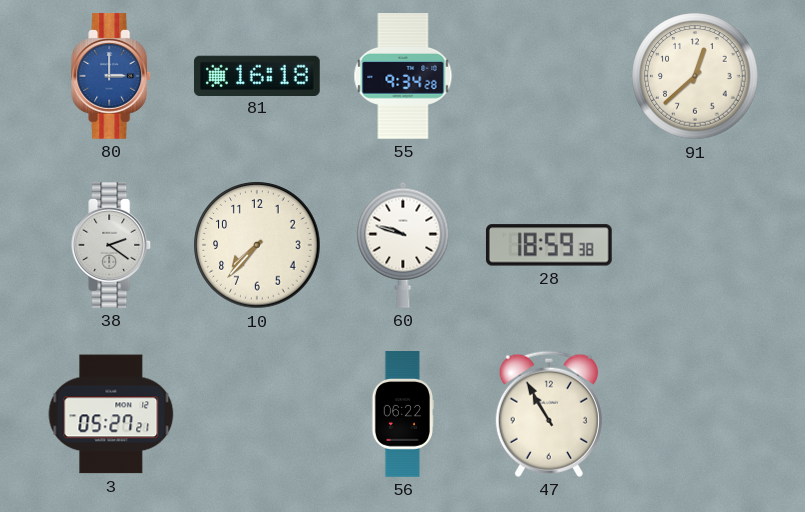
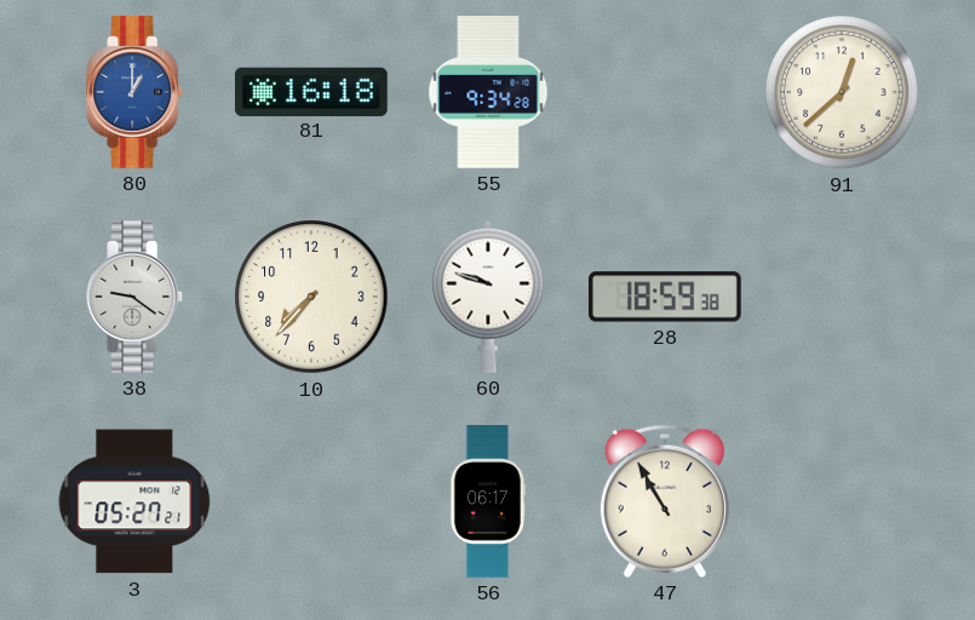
80: 3:00 -> 1:00
38: 2:21 -> 9:21
56: 06:22 -> 06:17
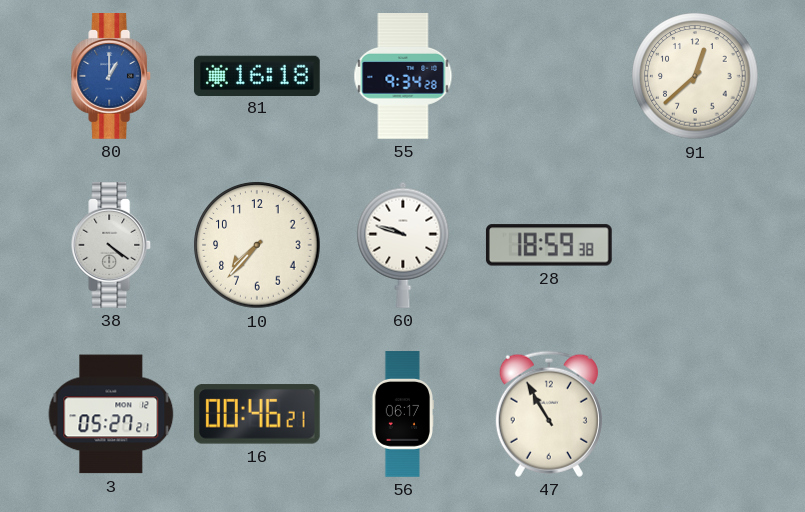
38: 9:21 -> 4:21
16: none -> 00:46
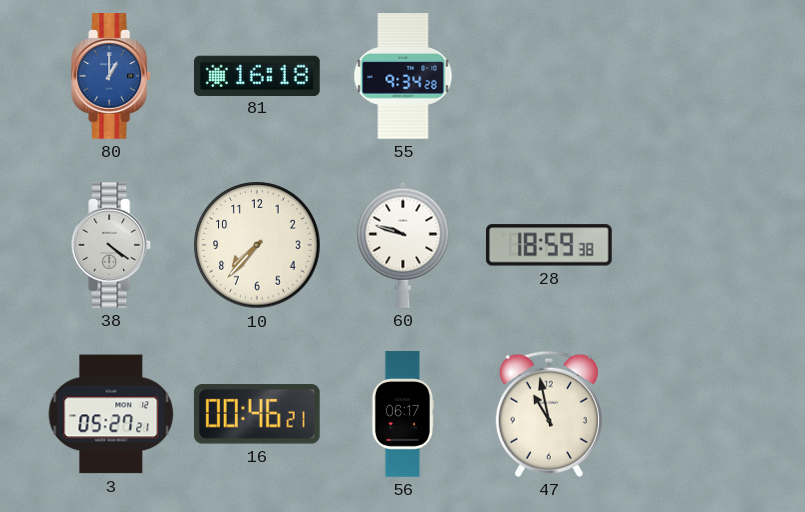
91: 12:38 -> none
47: 10:55 -> 10:58
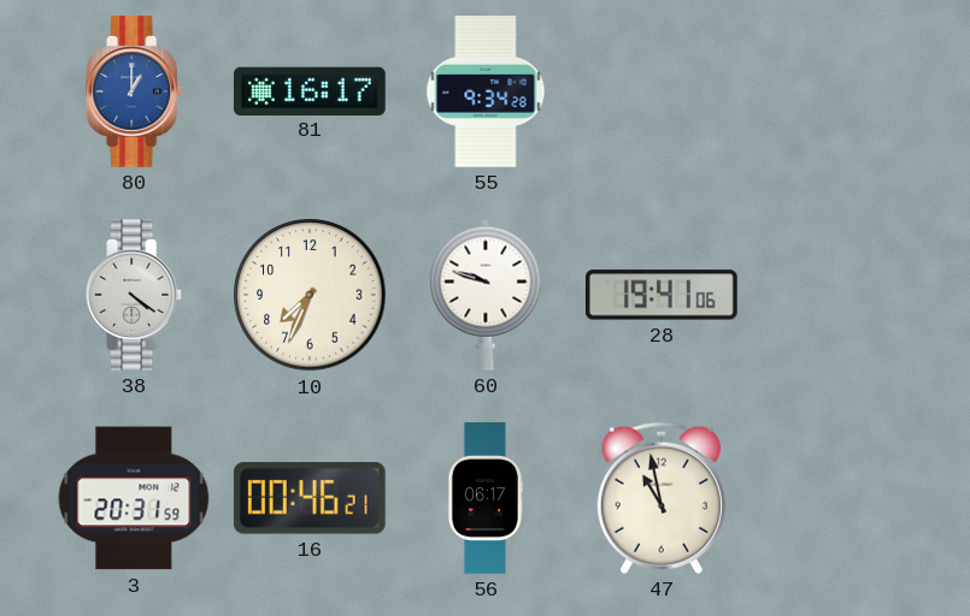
81: 16:18 -> 16:17
10: 7:37 -> 7:34
28: 18:59 -> 19:41
3: 05:27 -> 20:31
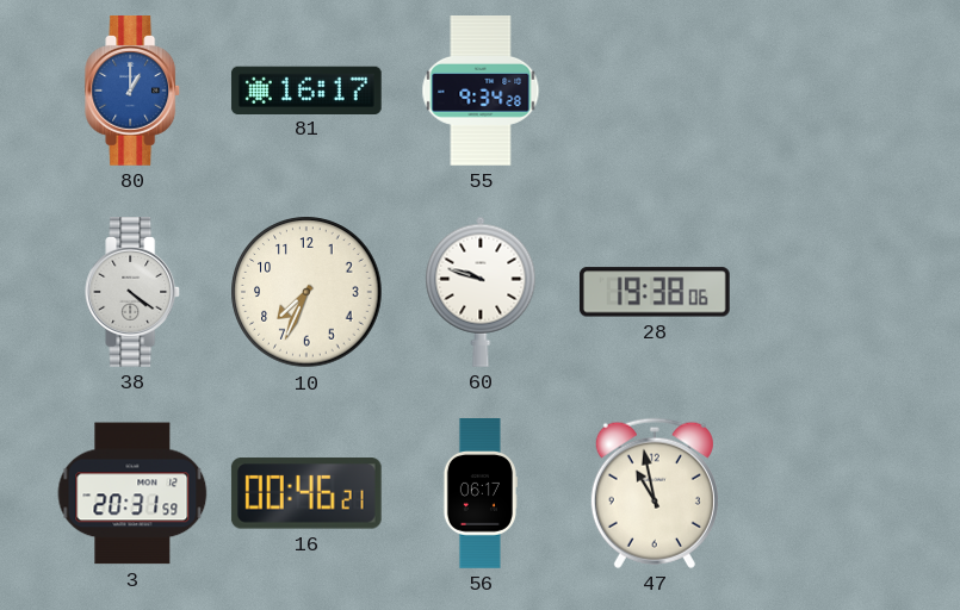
28: 19:41 -> 19:38
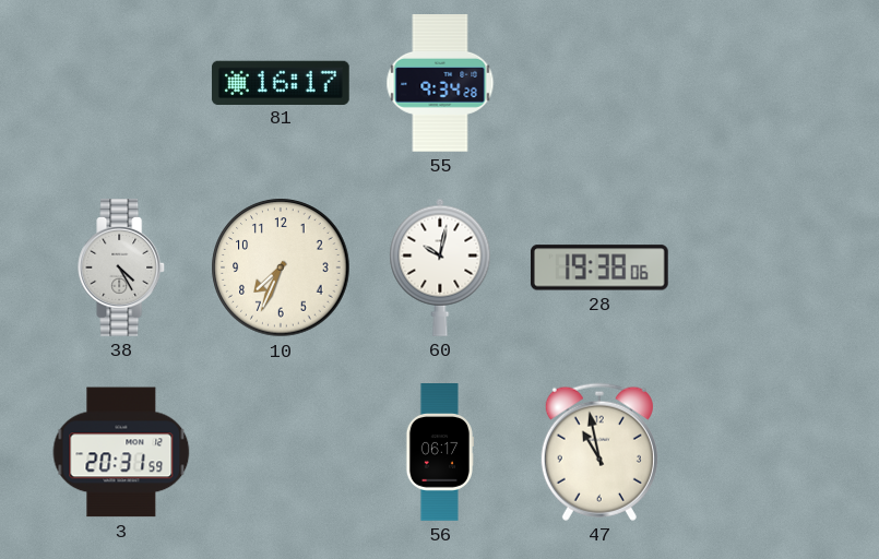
80: 1:00 -> none
38: 4:21 -> 4:25
60: 9:48 -> 10:02
16: 00:46 -> none
